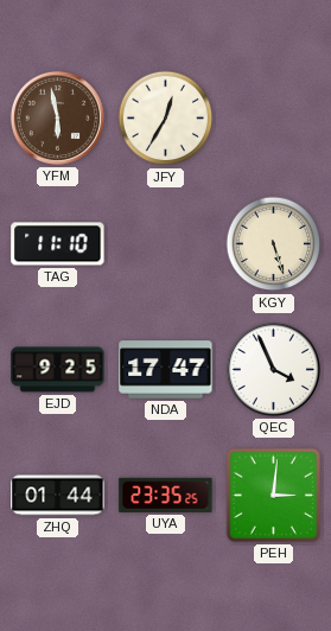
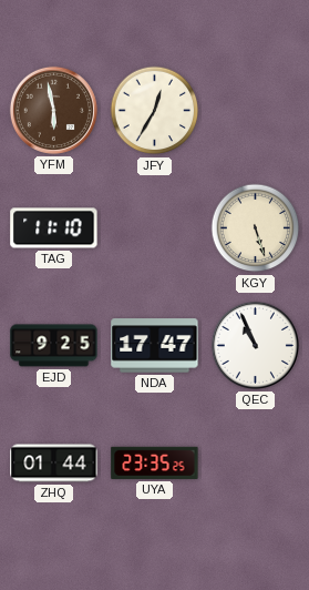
QEC: 3:56 -> 10:56
PEH: 3:01 -> none
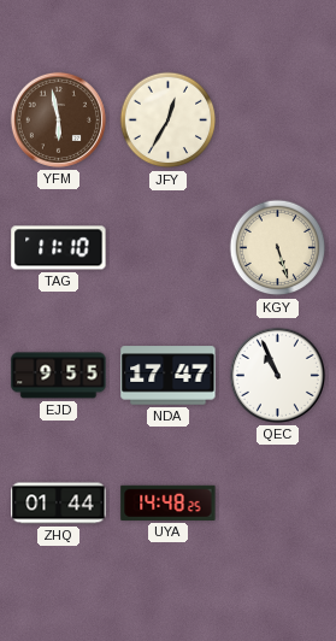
EJD: 9:25 -> 9:55
UYA: 23:35 -> 14:48
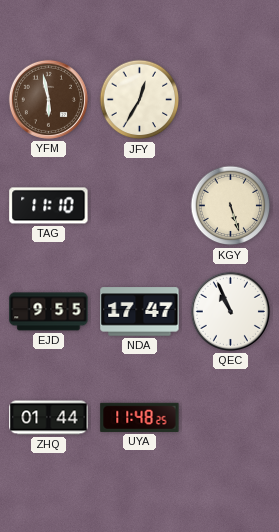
UYA: 14:48 -> 11:48
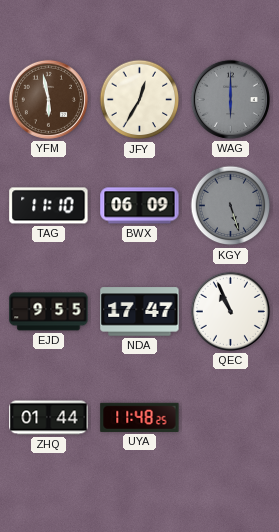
WAG: none -> 6:00
BWX: none -> 06:09
KGY dial: cream -> grey
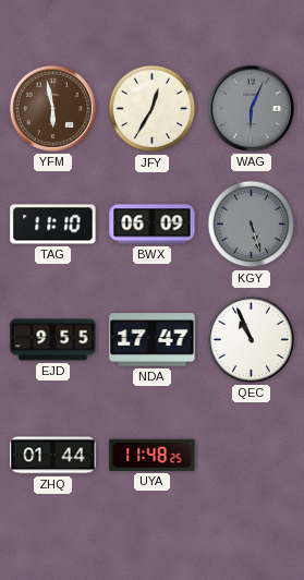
WAG: 6:00 -> 6:04
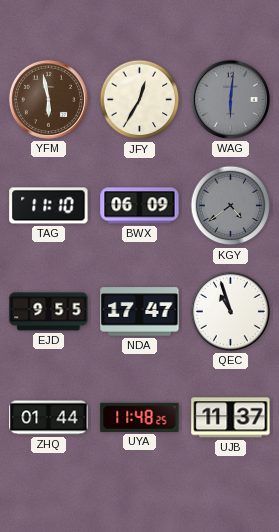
WAG: 6:04 -> 6:01
KGY: 5:27 -> 4:39
QEC: 10:56 -> 10:57
UJB: none -> 11:37
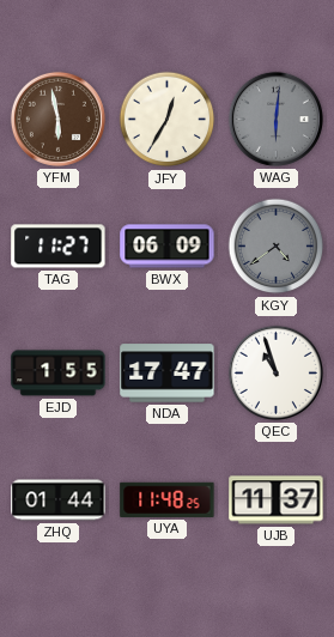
TAG: 11:10 -> 11:27
EJD: 9:55 -> 1:55
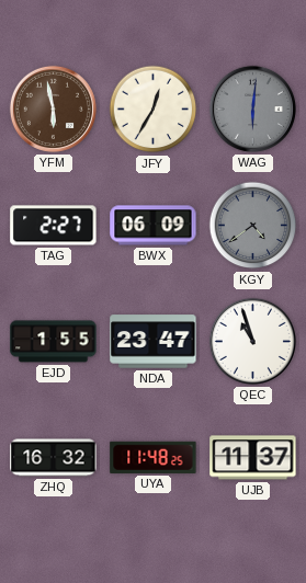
TAG: 11:27 -> 2:27
NDA: 17:47 -> 23:47
ZHQ: 01:44 -> 16:32
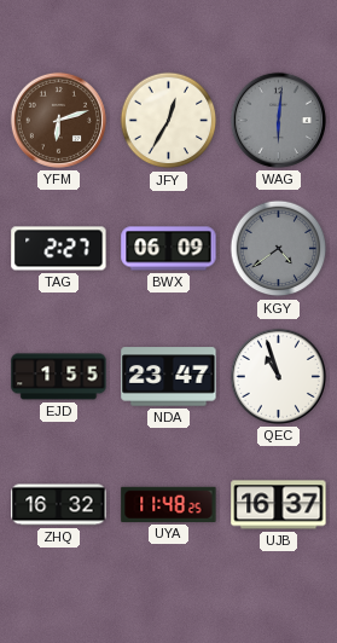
YFM: 5:58 -> 6:12
UJB: 11:37 -> 16:37
